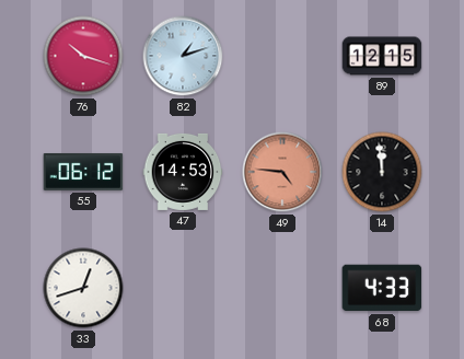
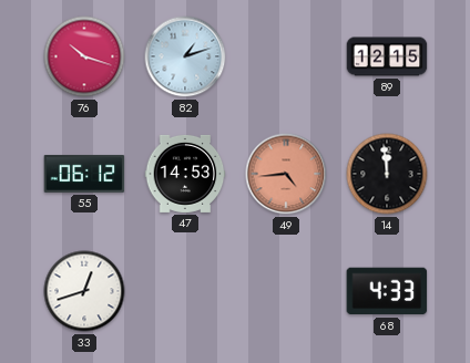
49: 4:46 -> 4:44
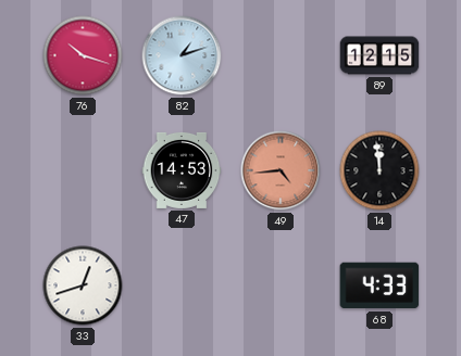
55: 06:12 -> none
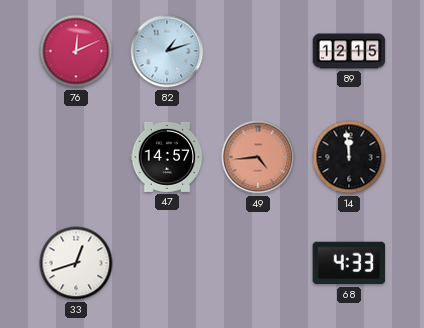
76: 10:18 -> 12:11
47: 14:53 -> 14:57
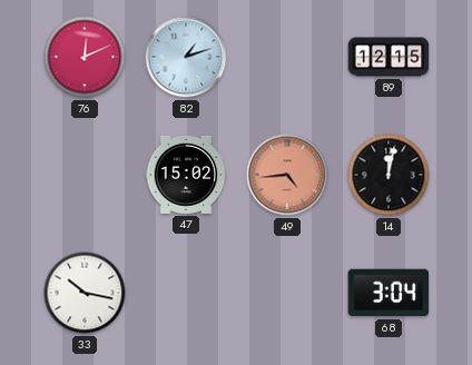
47: 14:57 -> 15:02
14: 11:59 -> 12:02
33: 12:42 -> 10:17
68: 4:33 -> 3:04
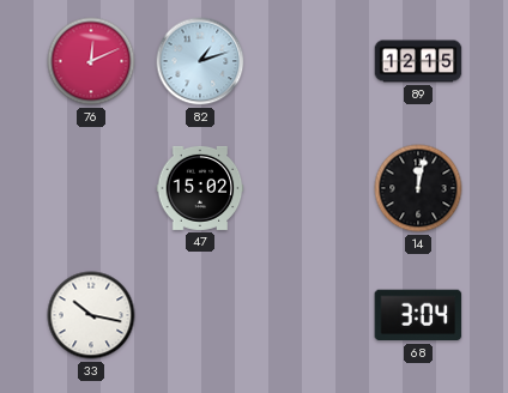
49: 4:44 -> none
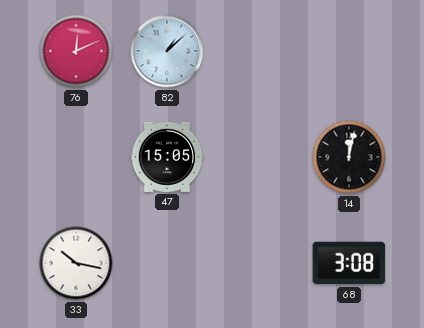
82: 1:12 -> 1:08
89: 12:15 -> none
47: 15:02 -> 15:05
68: 3:04 -> 3:08
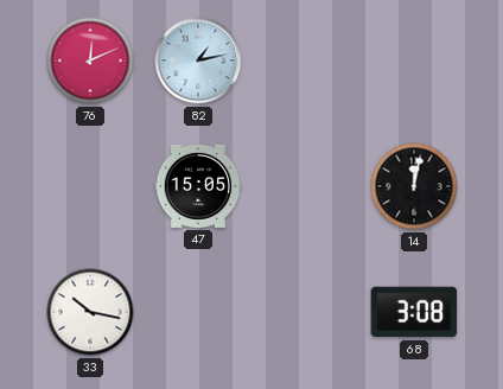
82: 1:08 -> 1:13
